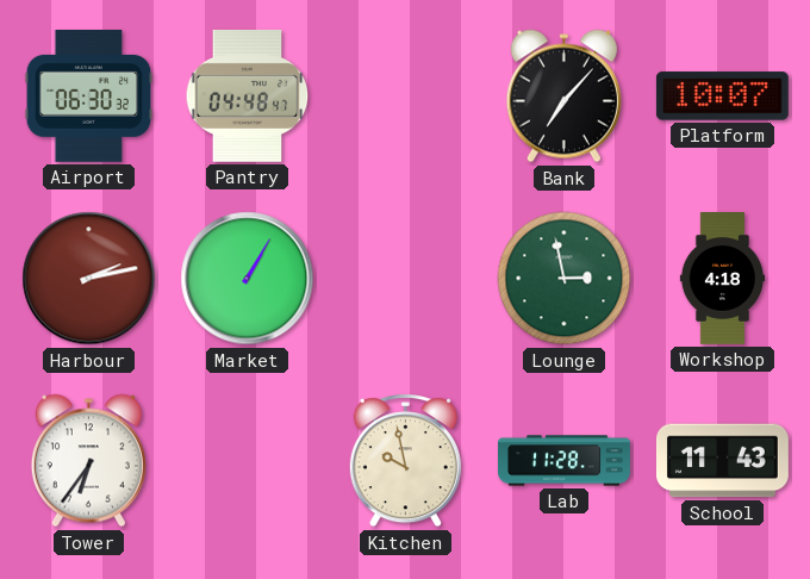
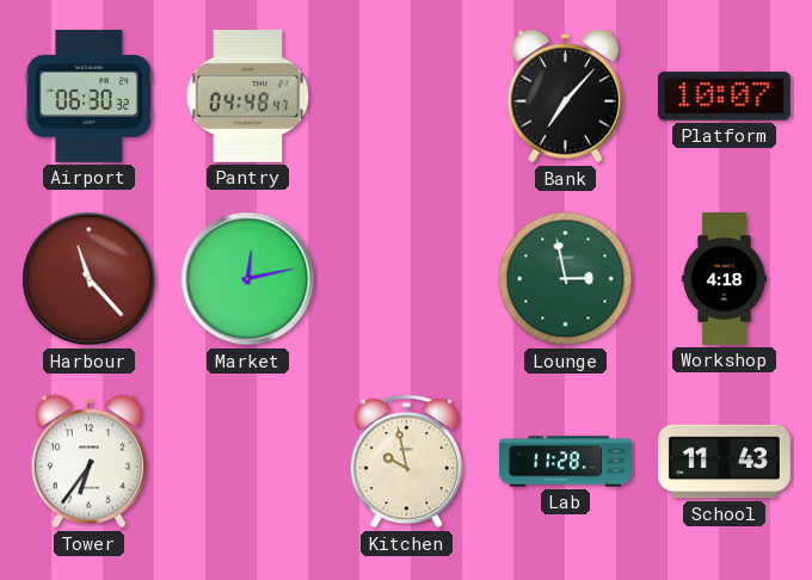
Harbour: 2:13 -> 11:23
Market: 1:05 -> 12:13
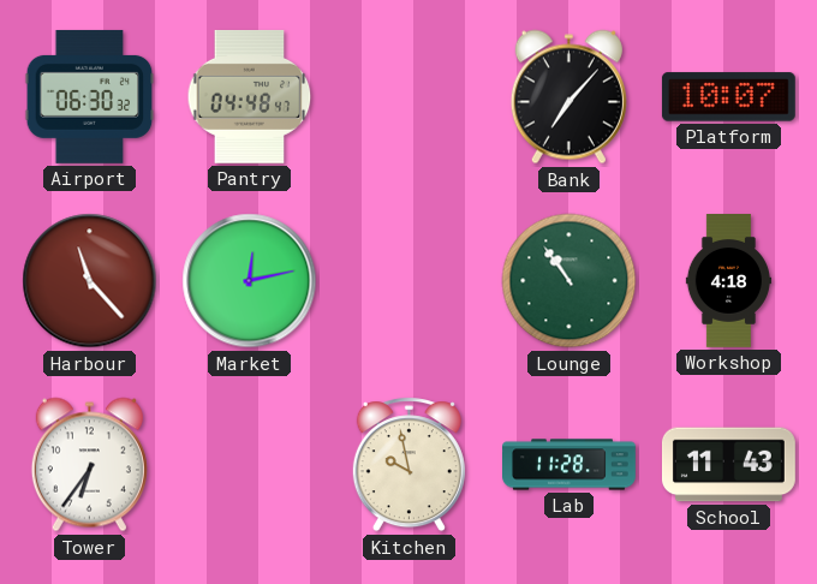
Lounge: 2:58 -> 10:54
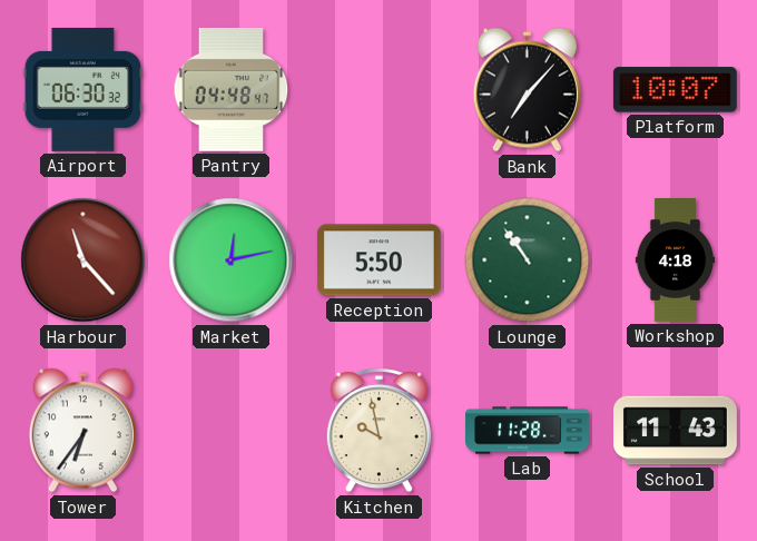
Reception: none -> 5:50
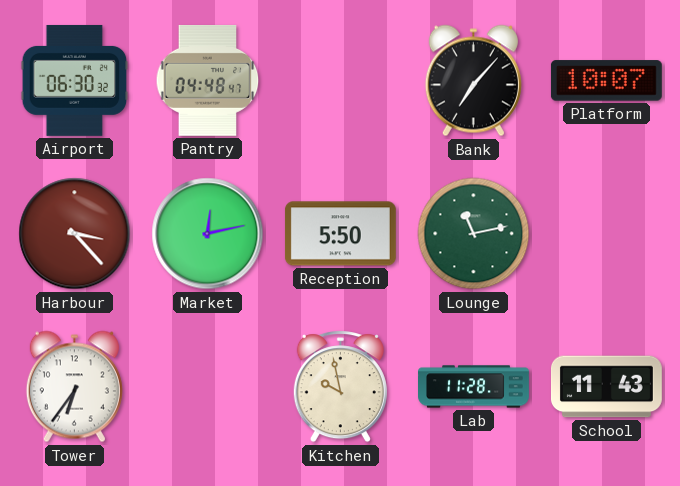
Harbour: 11:23 -> 3:23
Lounge: 10:54 -> 11:13
Workshop: 4:18 -> none
